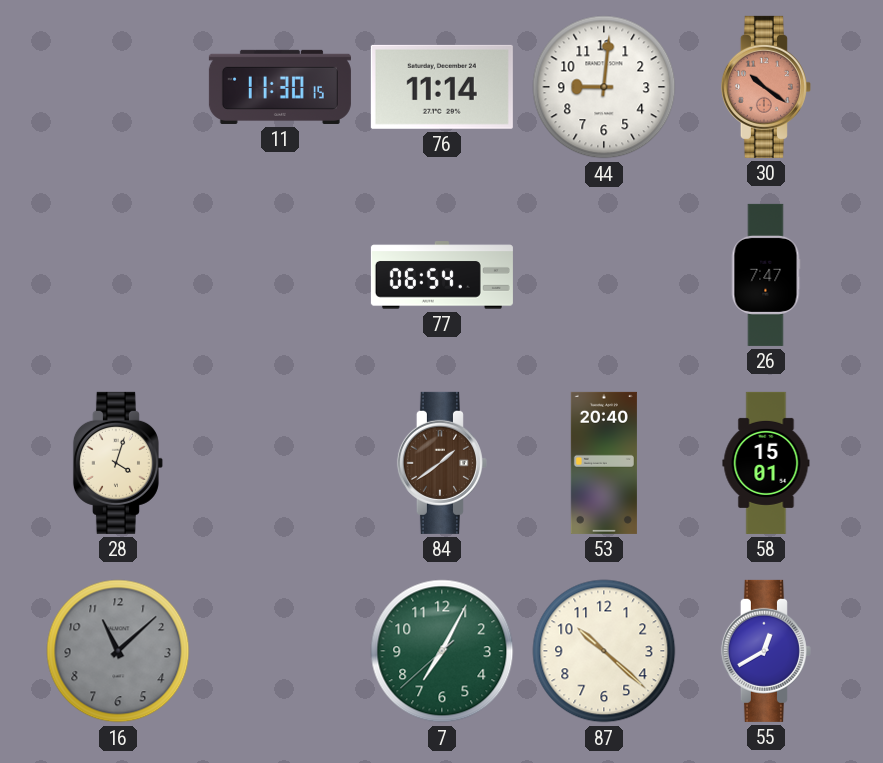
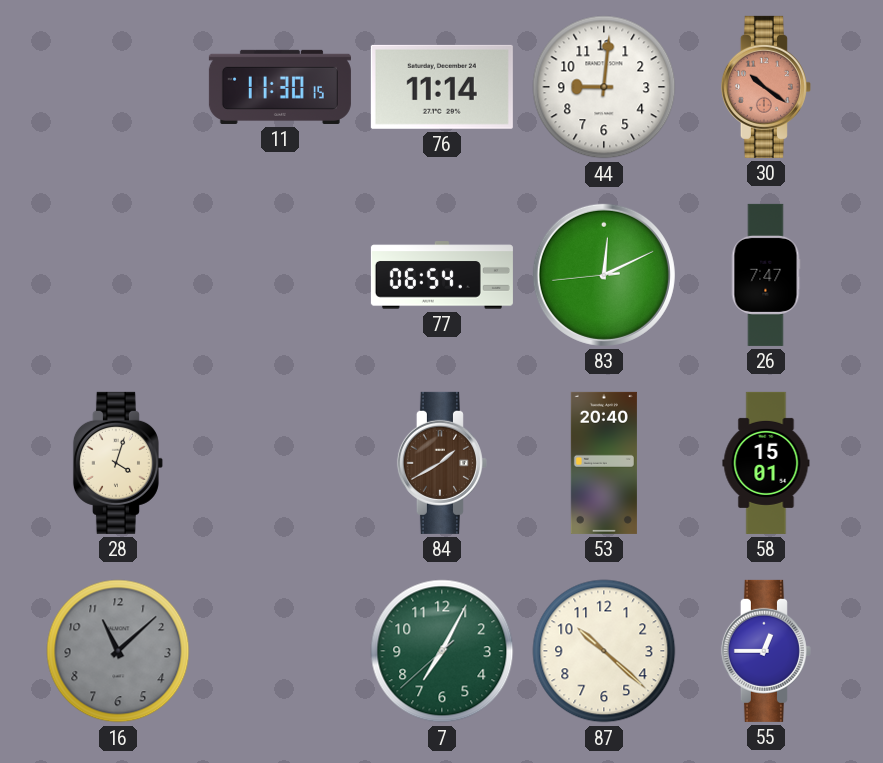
83: none -> 12:10
84: 1:39 -> 1:40
55: 12:40 -> 12:45
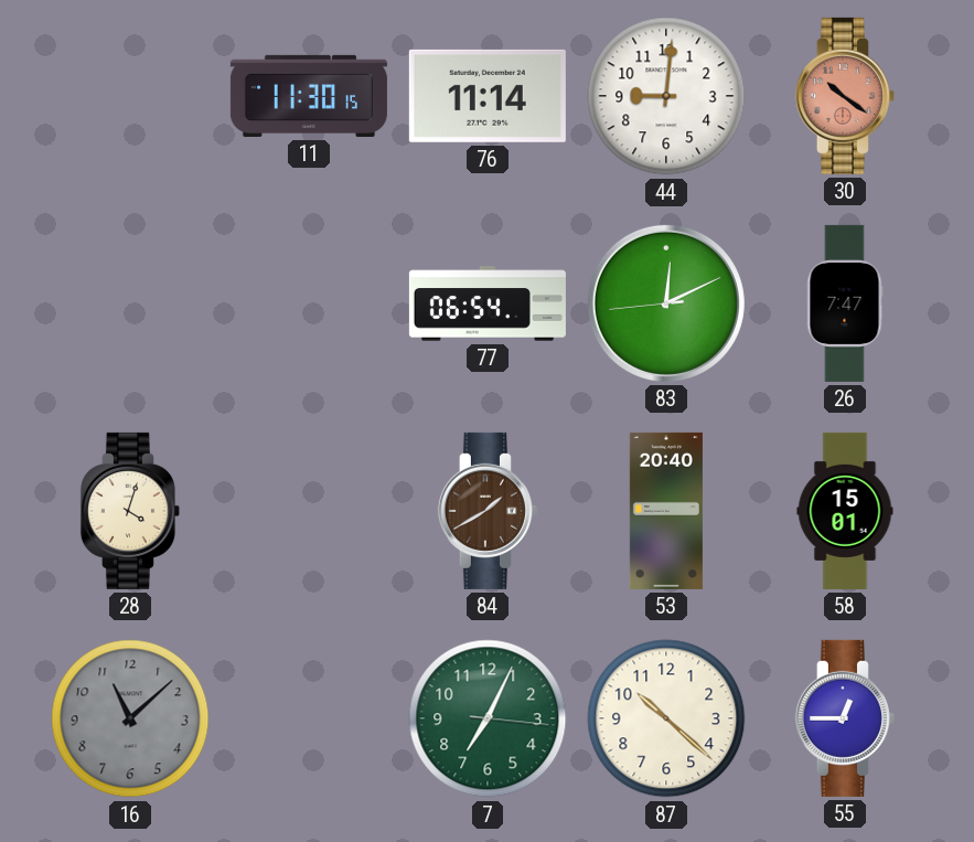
7: 7:04:38 -> 7:04:16
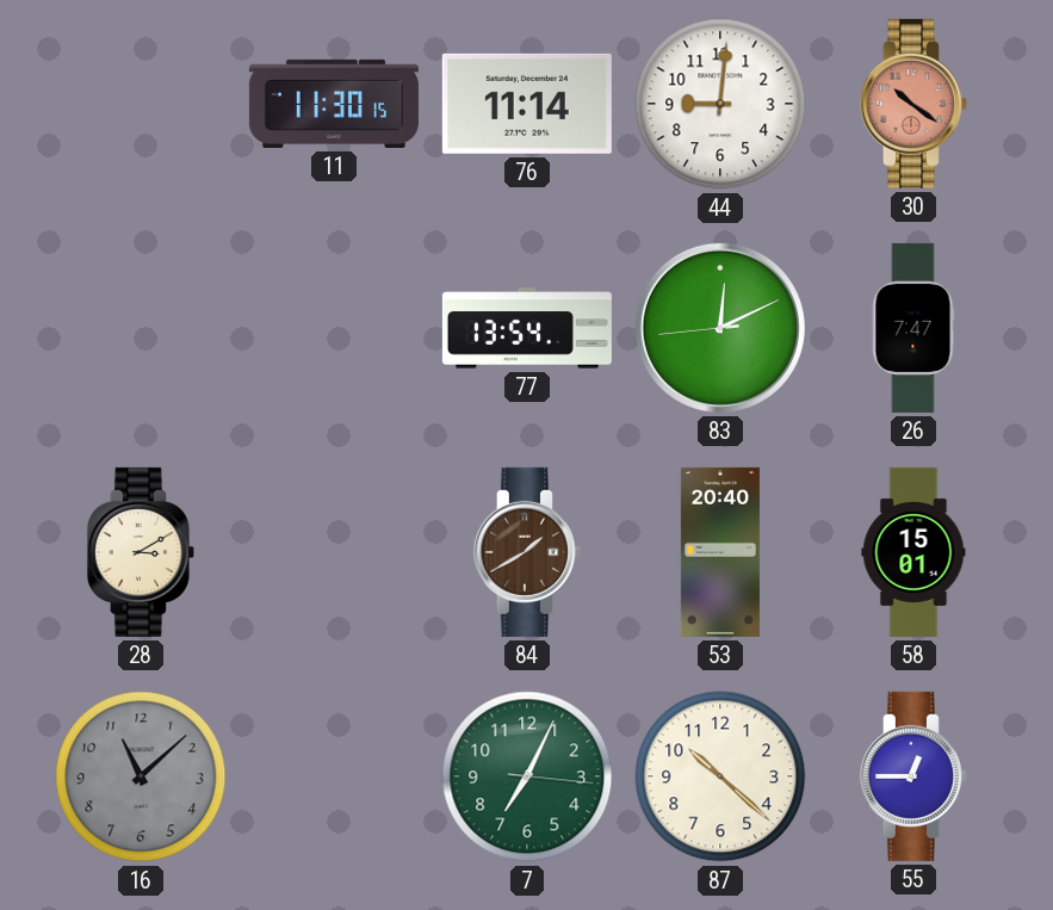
77: 06:54 -> 13:54
28: 4:03 -> 3:10
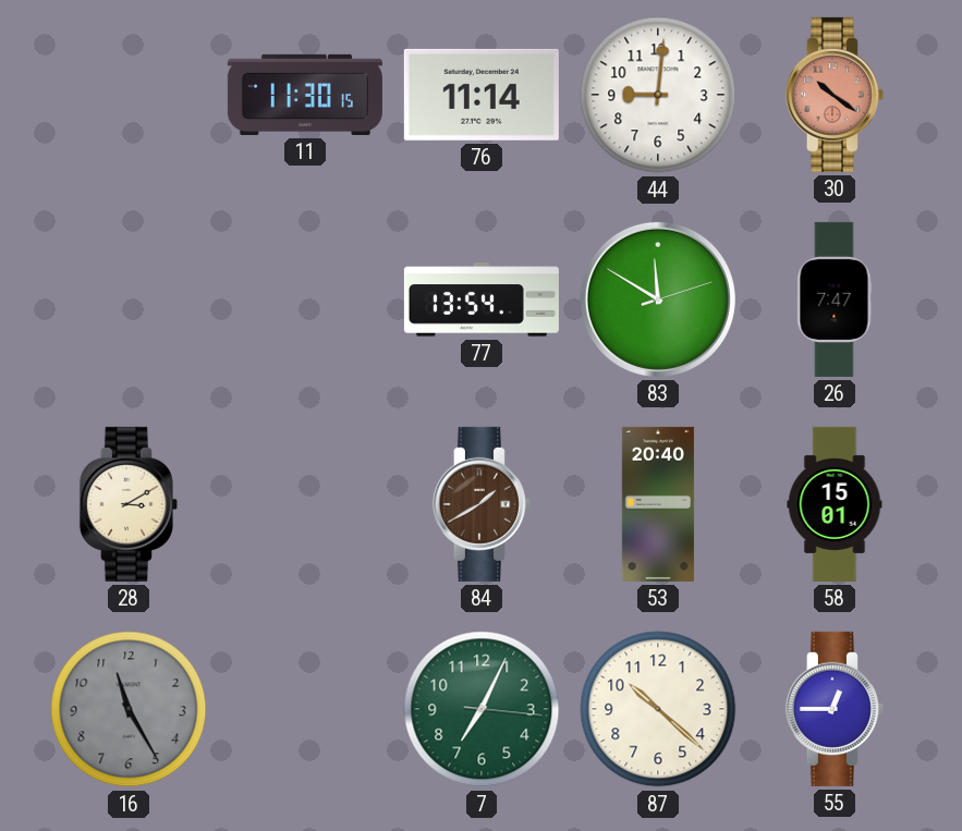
83: 12:10 -> 11:50
16: 11:08 -> 11:25
